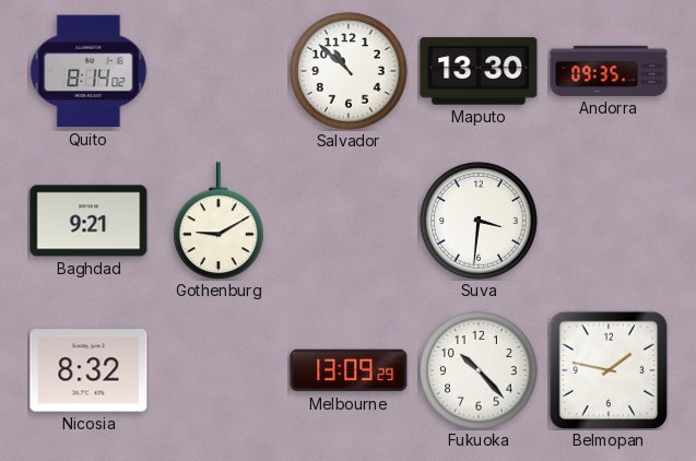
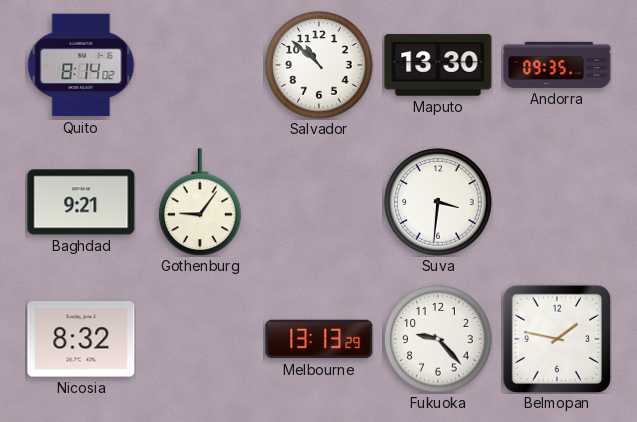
Gothenburg: 9:10 -> 9:06
Melbourne: 13:09 -> 13:13
Fukuoka: 10:23 -> 9:23
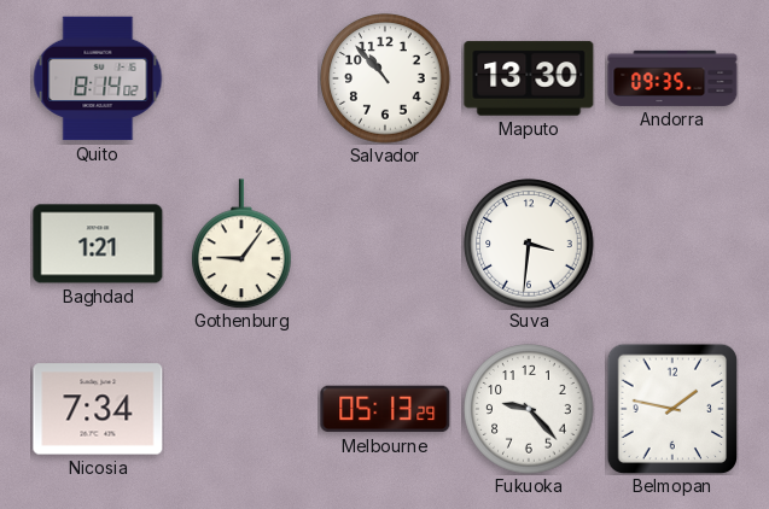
Salvador: 10:52 -> 10:53
Baghdad: 9:21 -> 1:21
Nicosia: 8:32 -> 7:34
Melbourne: 13:13 -> 05:13
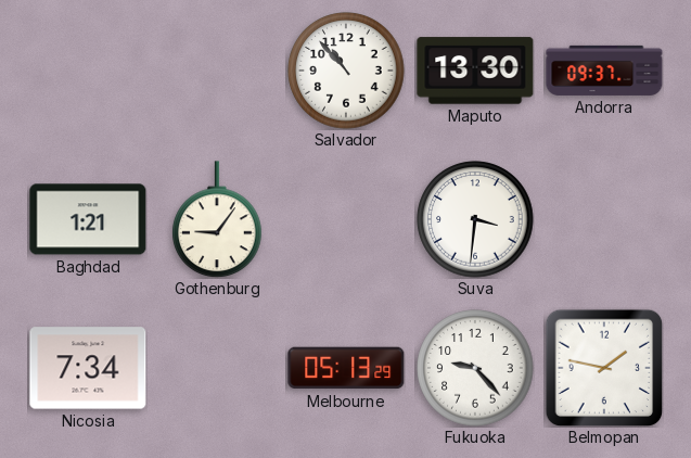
Quito: 8:14 -> none
Andorra: 09:35 -> 09:37
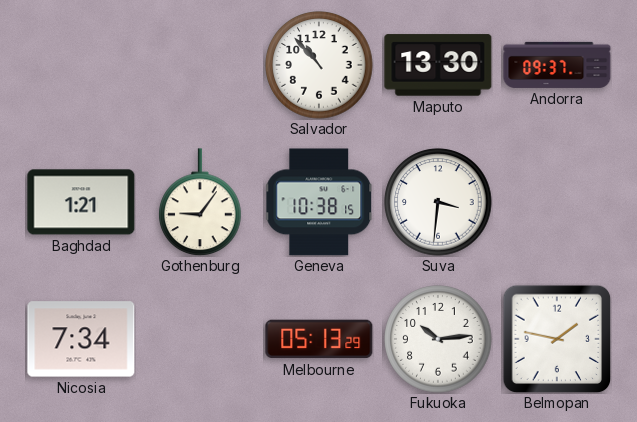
Geneva: none -> 10:38
Fukuoka: 9:23 -> 10:14
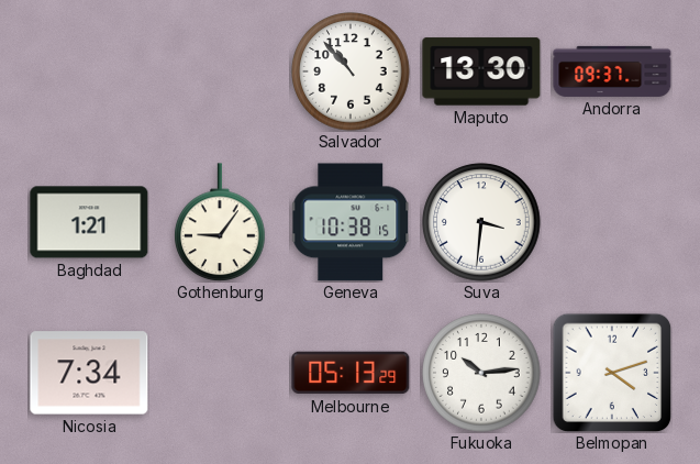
Belmopan: 1:47 -> 4:12
